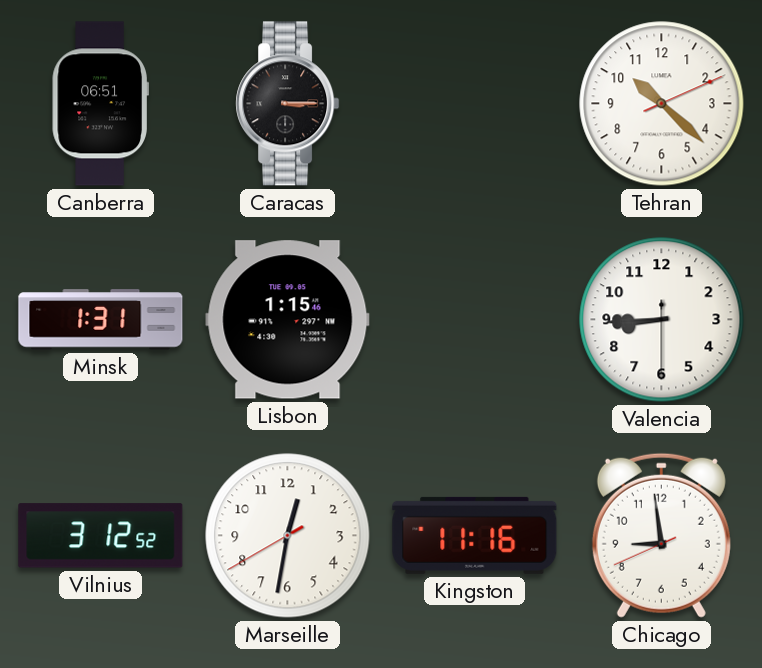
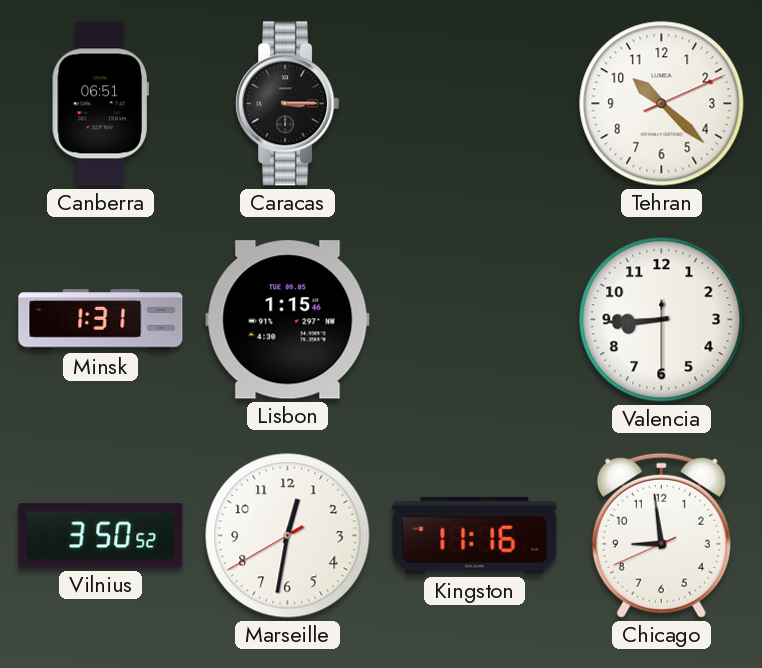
Vilnius: 3:12 -> 3:50
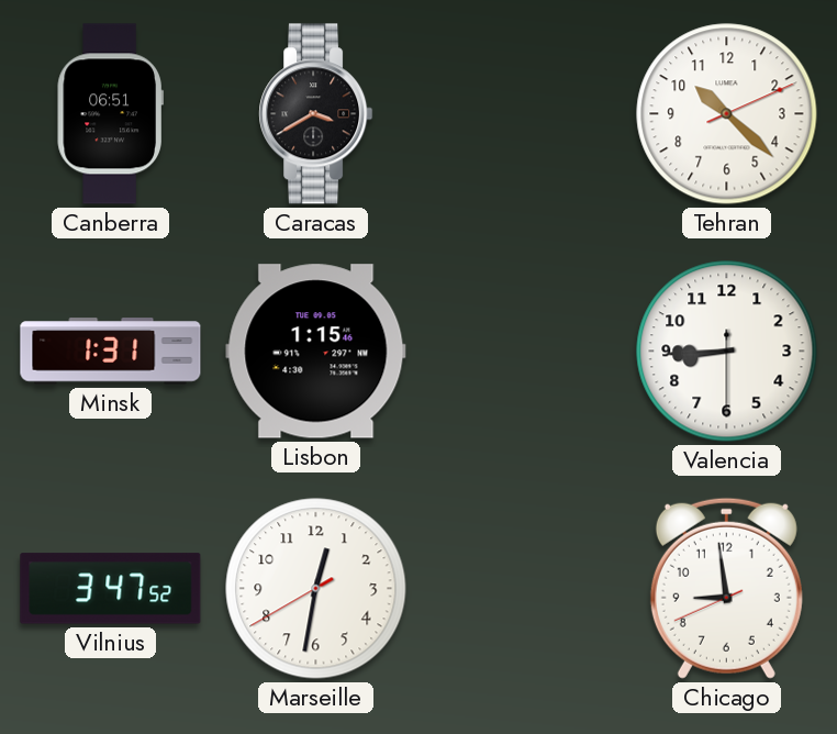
Caracas: 3:15 -> 3:40
Vilnius: 3:50 -> 3:47
Kingston: 11:16 -> none
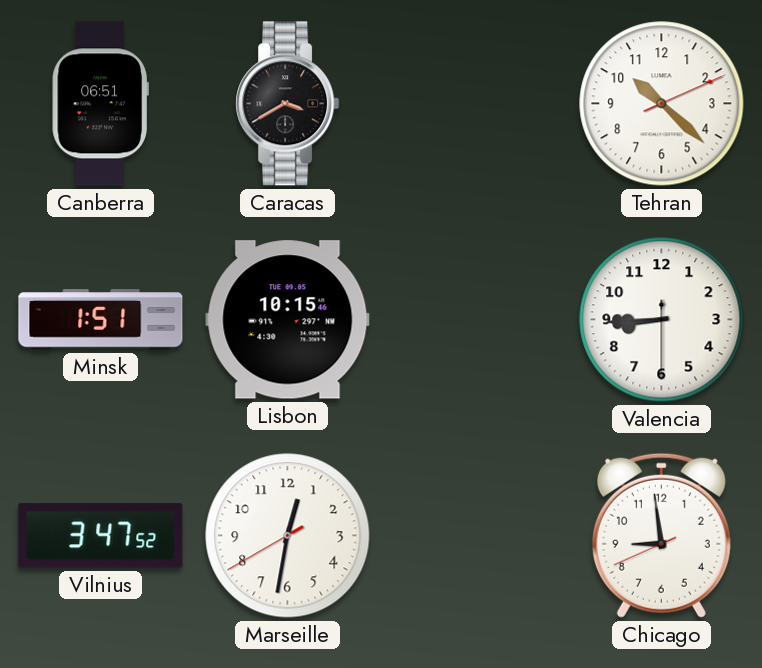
Minsk: 1:31 -> 1:51
Lisbon: 1:15 -> 10:15
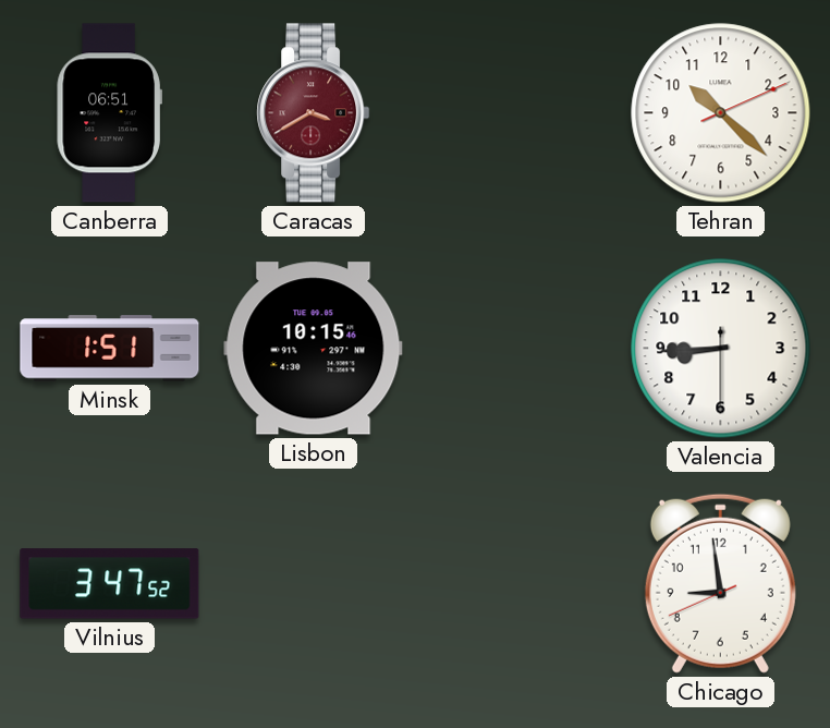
Caracas dial: black -> burgundy
Marseille: 12:31 -> none
